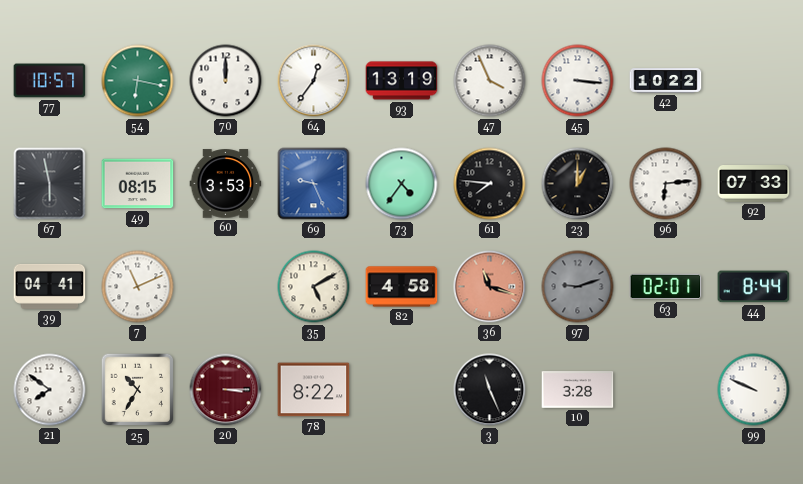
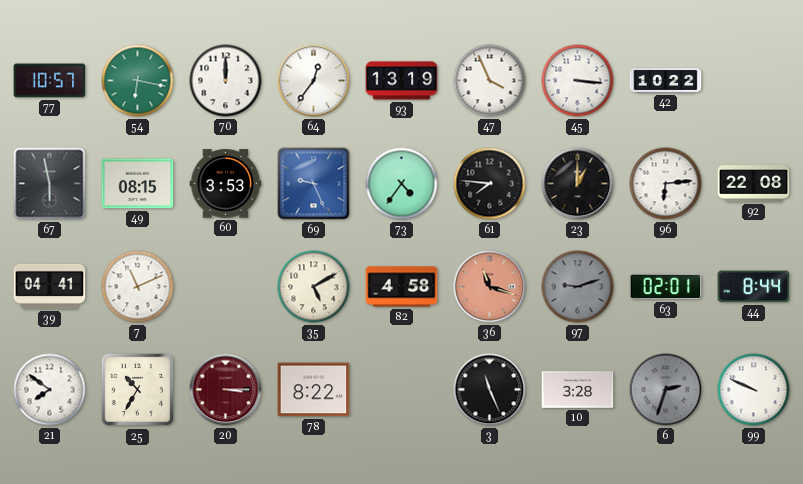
92: 07:33 -> 22:08
6: none -> 2:33
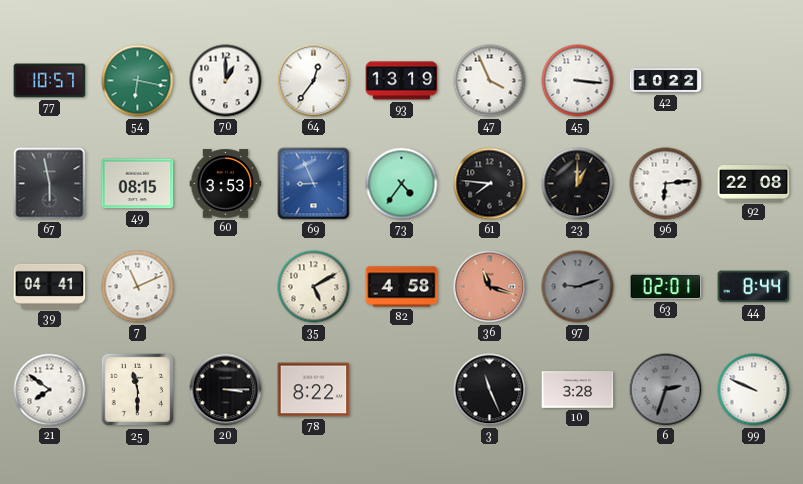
70: 12:00 -> 1:00
69: 9:26 -> 8:56
25: 10:35 -> 11:30
20 dial: burgundy -> black
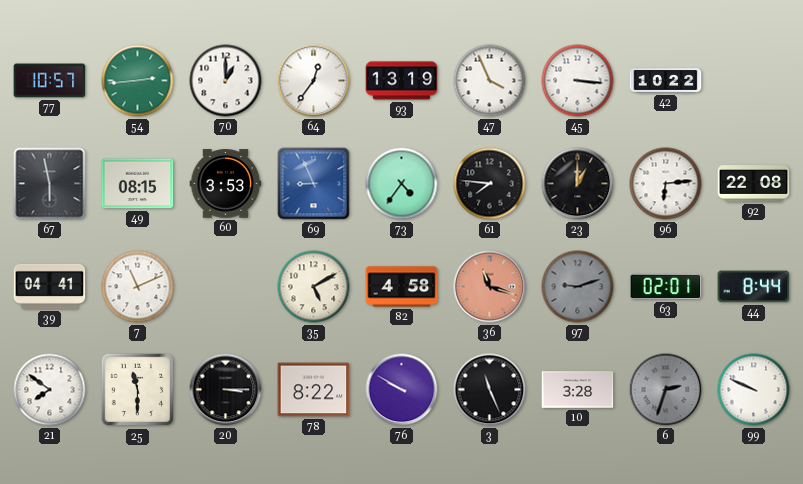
54: 6:17 -> 2:44
76: none -> 9:50
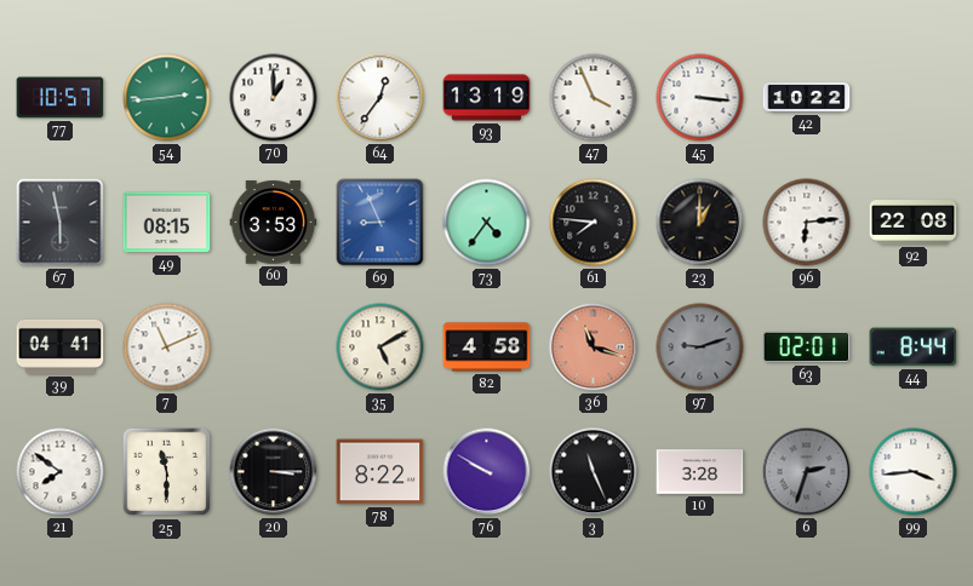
99: 9:49 -> 3:44
